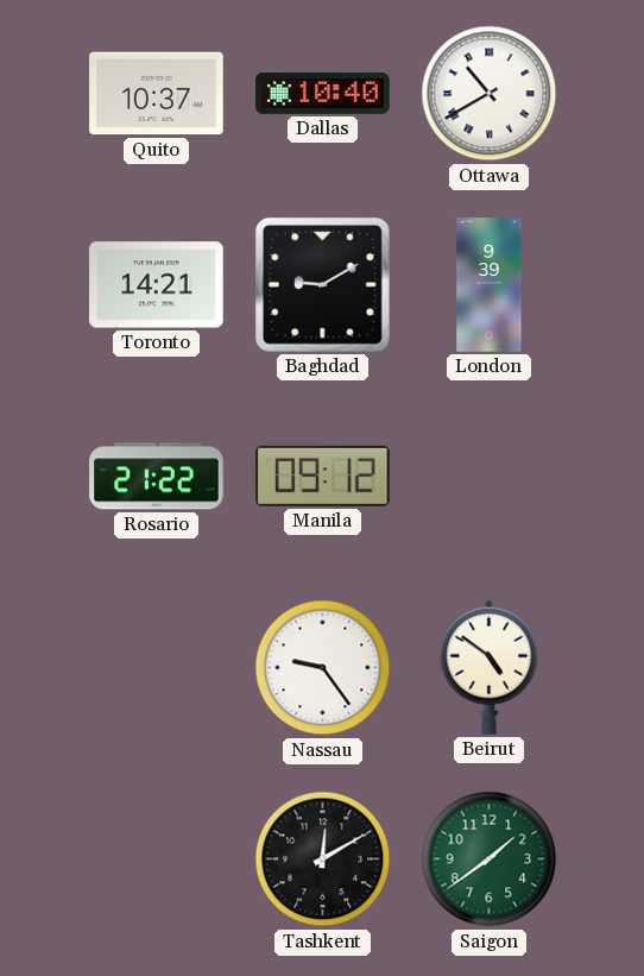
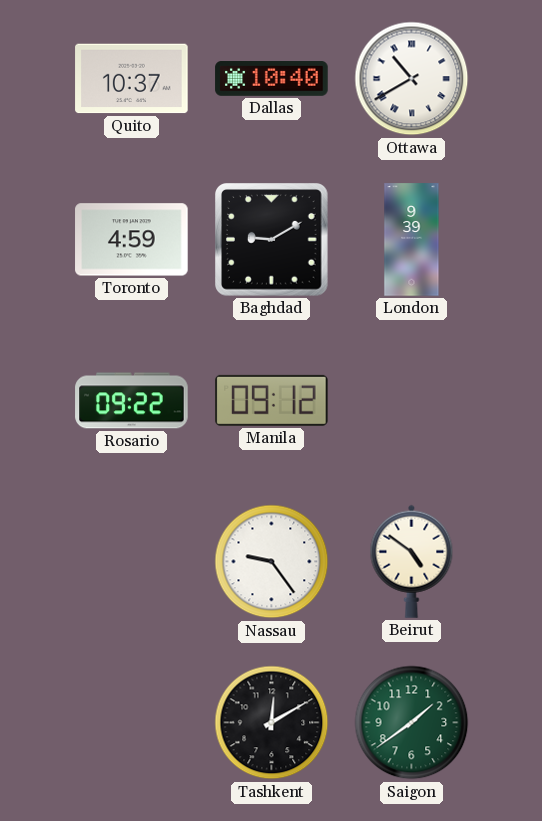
Toronto: 14:21 -> 4:59
Rosario: 21:22 -> 09:22
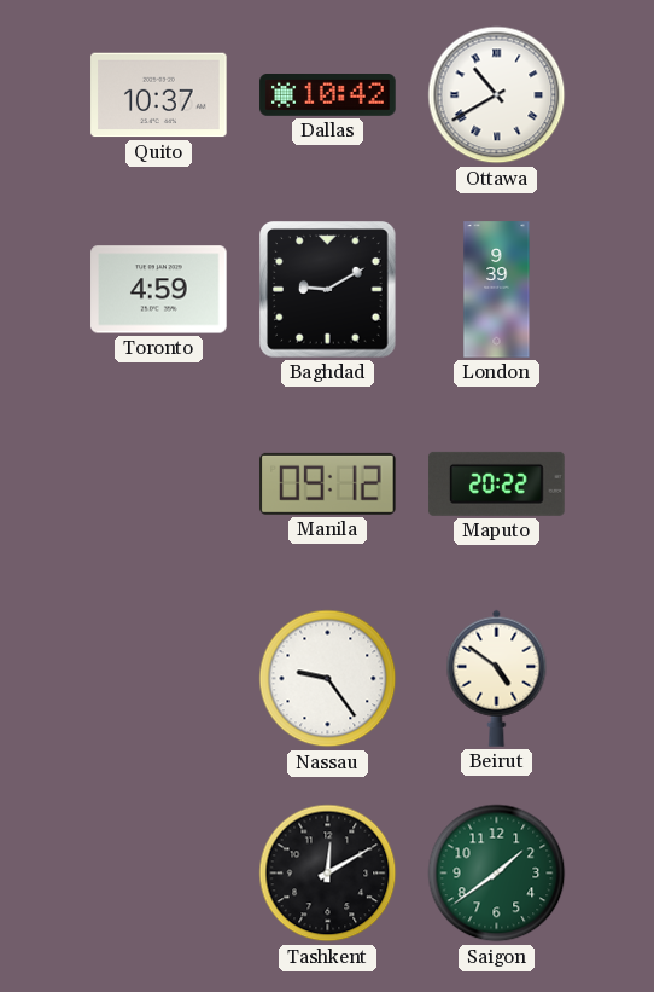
Dallas: 10:40 -> 10:42
Rosario: 09:22 -> none
Maputo: none -> 20:22
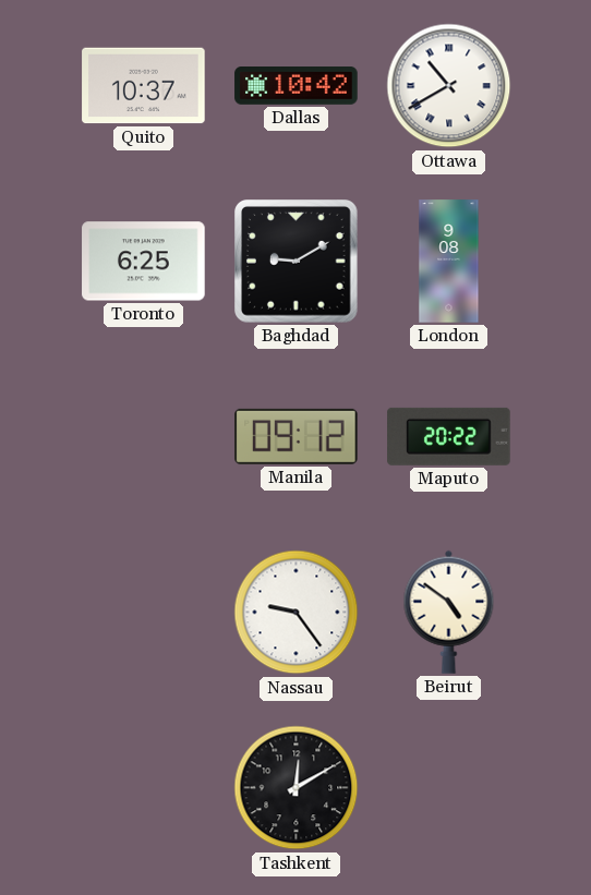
Toronto: 4:59 -> 6:25
London: 9:39 -> 9:08
Saigon: 1:39 -> none
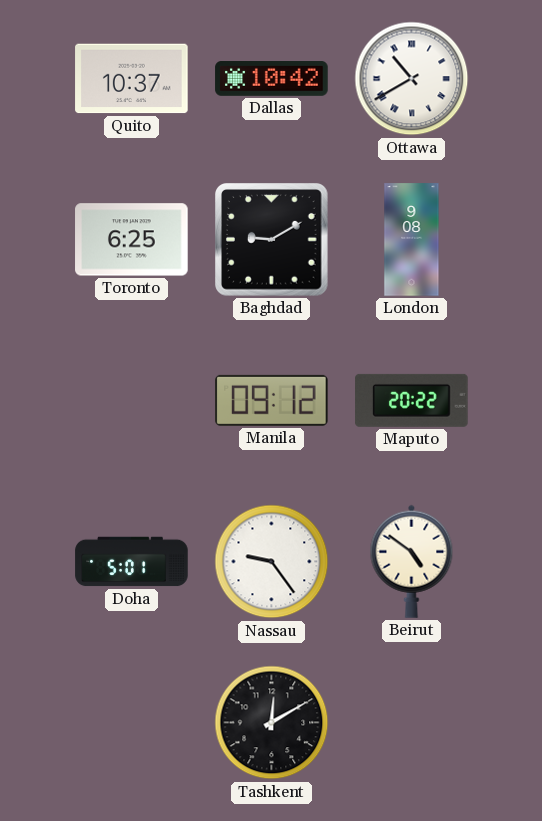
Doha: none -> 5:01
